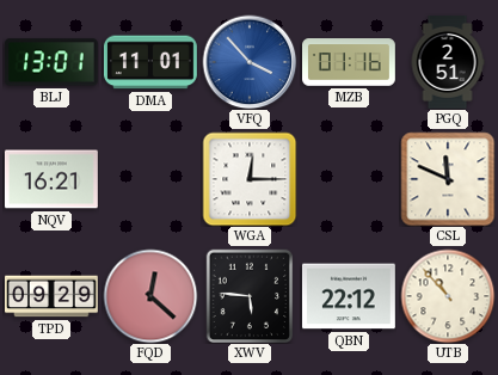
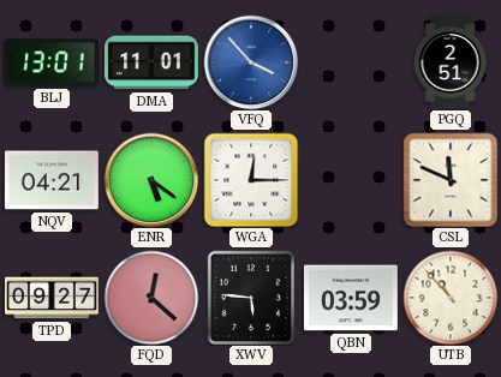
MZB: 01:16 -> none
NQV: 16:21 -> 04:21
ENR: none -> 5:21
TPD: 09:29 -> 09:27
QBN: 22:12 -> 03:59
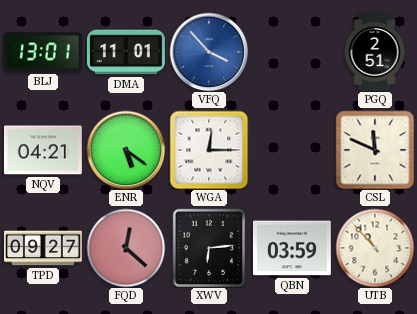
XWV: 5:46 -> 6:14
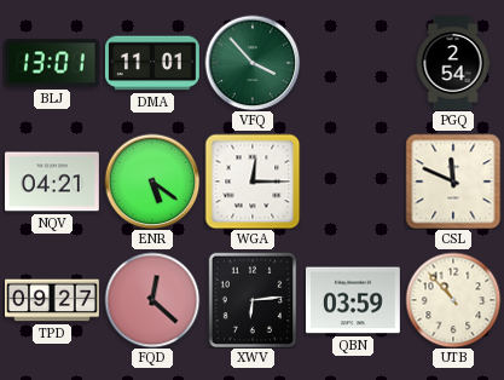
VFQ dial: blue -> green
PGQ: 2:51 -> 2:54
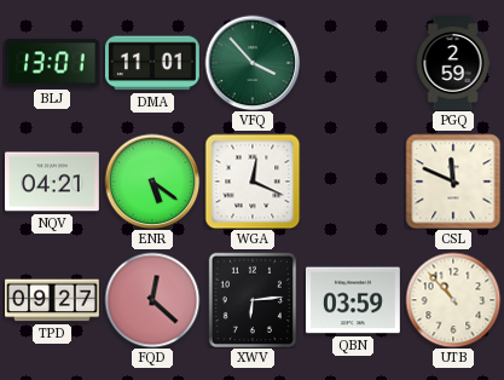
PGQ: 2:54 -> 2:59
WGA: 12:15 -> 12:19
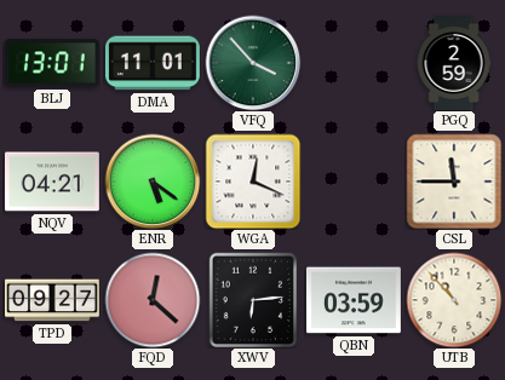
CSL: 11:49 -> 11:45
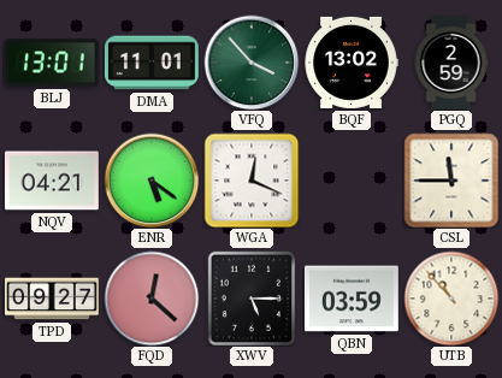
BQF: none -> 13:02
XWV: 6:14 -> 5:15
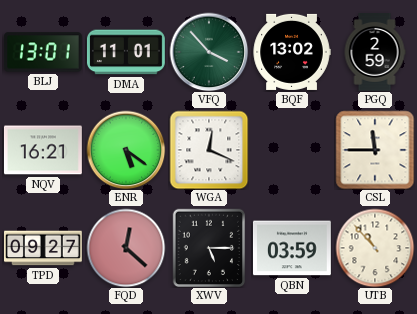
NQV: 04:21 -> 16:21
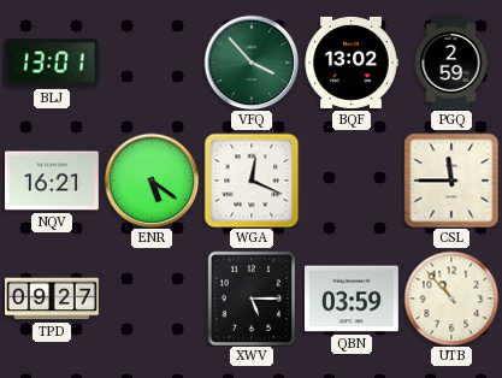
DMA: 11:01 -> none
FQD: 12:22 -> none
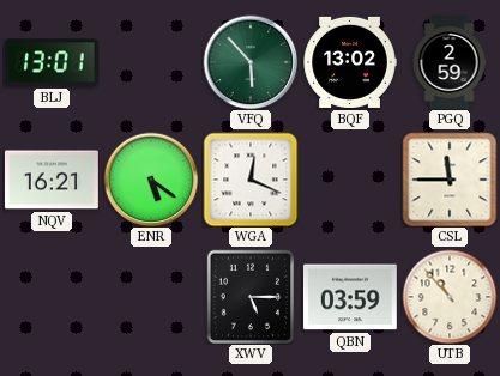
VFQ: 3:53 -> 5:53
TPD: 09:27 -> none
